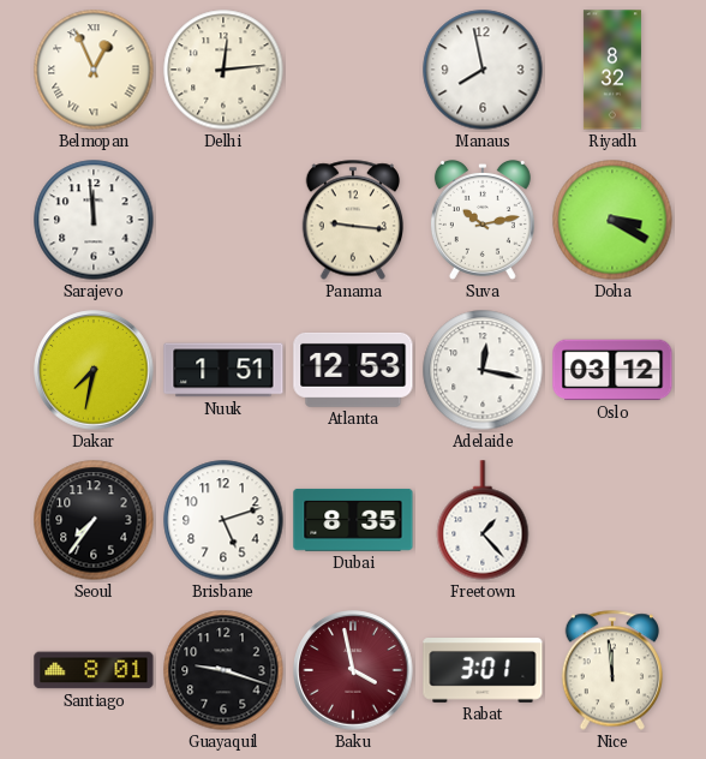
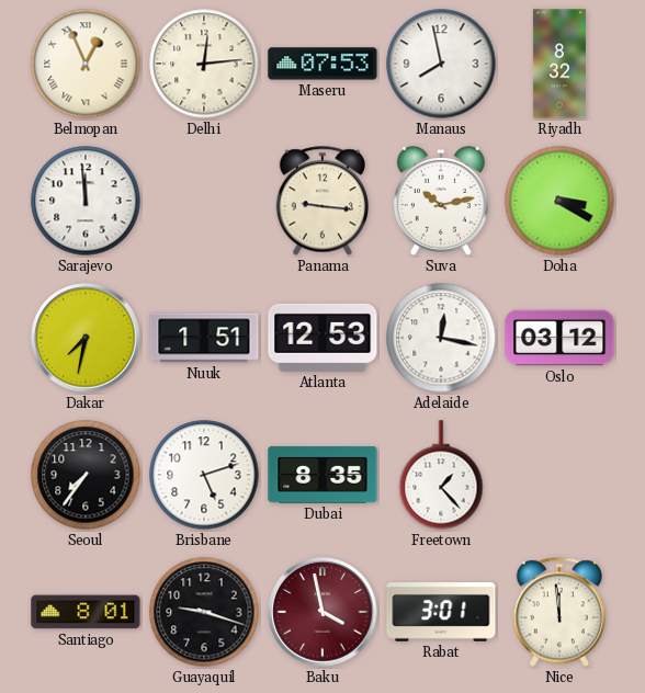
Maseru: none -> 07:53
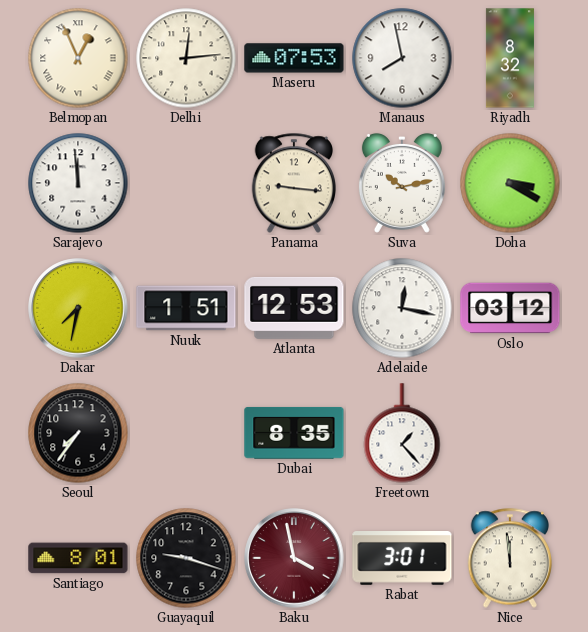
Brisbane: 5:12 -> none
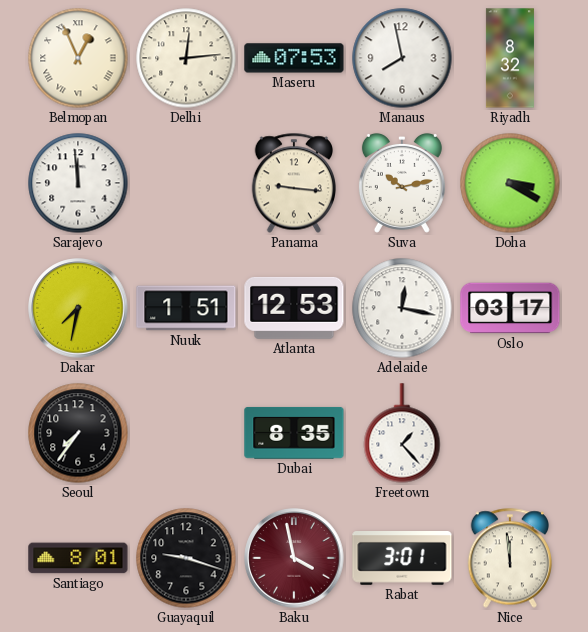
Oslo: 03:12 -> 03:17
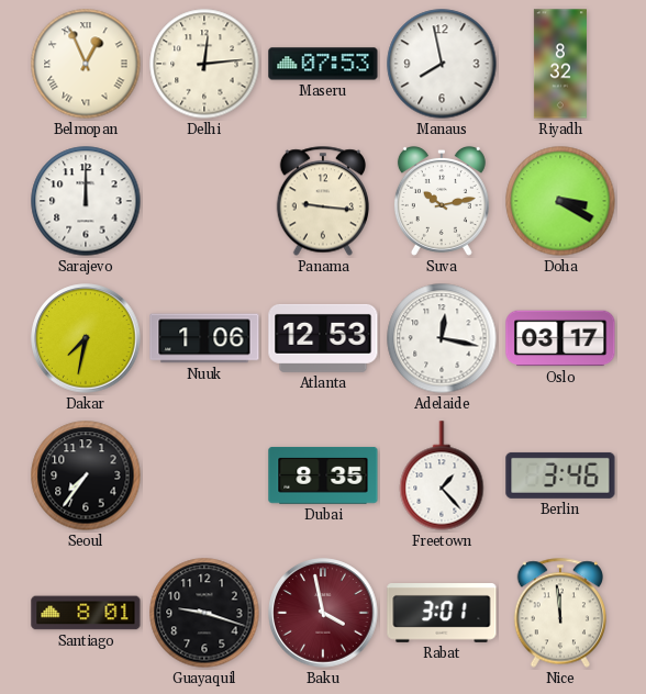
Sarajevo: 11:59 -> 12:00
Nuuk: 1:51 -> 1:06
Berlin: none -> 3:46
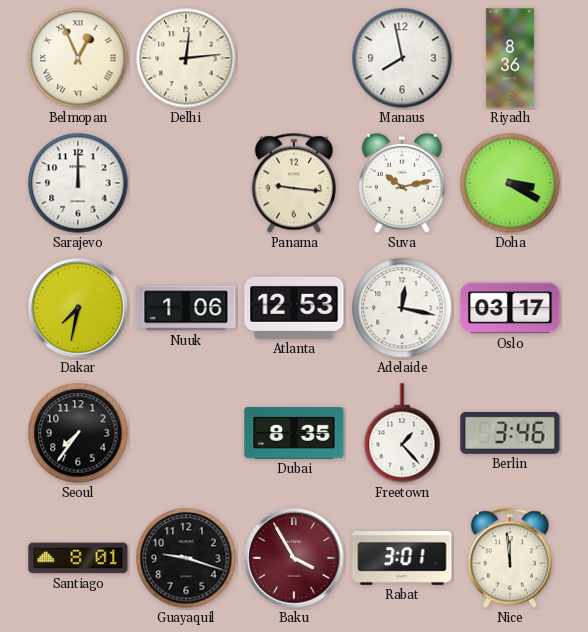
Maseru: 07:53 -> none
Riyadh: 8:32 -> 8:36
Baku: 3:58 -> 3:55
